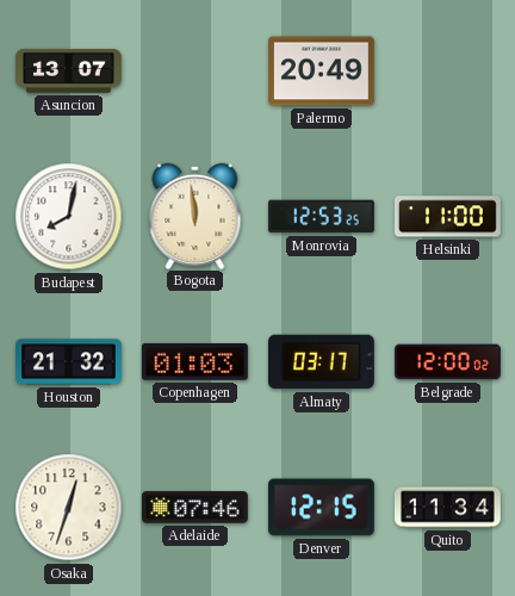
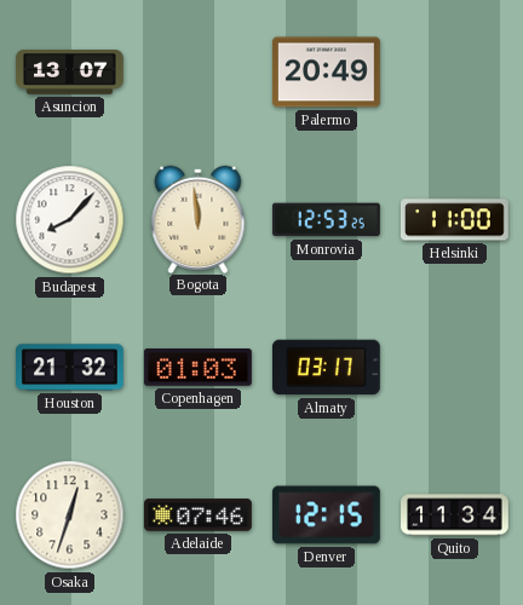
Budapest: 8:02 -> 8:07
Belgrade: 12:00 -> none
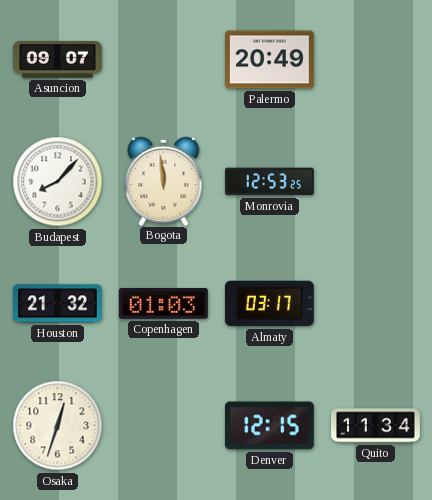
Asuncion: 13:07 -> 09:07
Helsinki: 11:00 -> none
Adelaide: 07:46 -> none
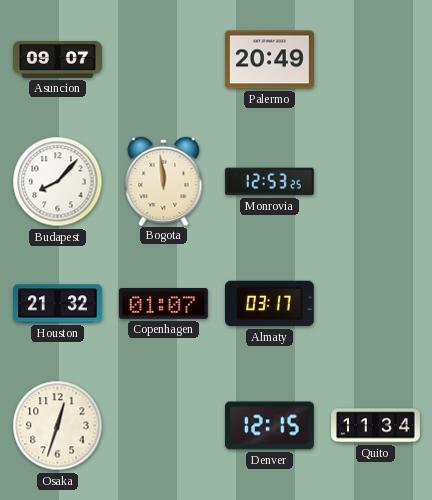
Copenhagen: 01:03 -> 01:07
